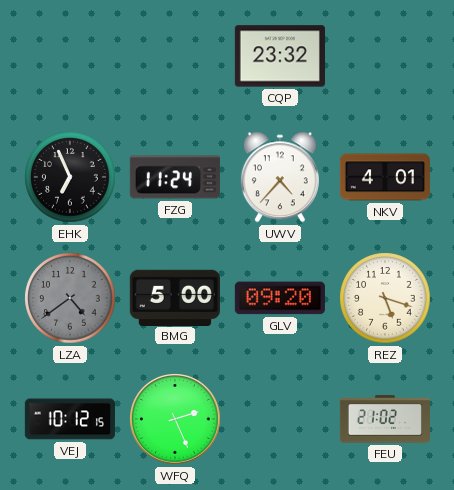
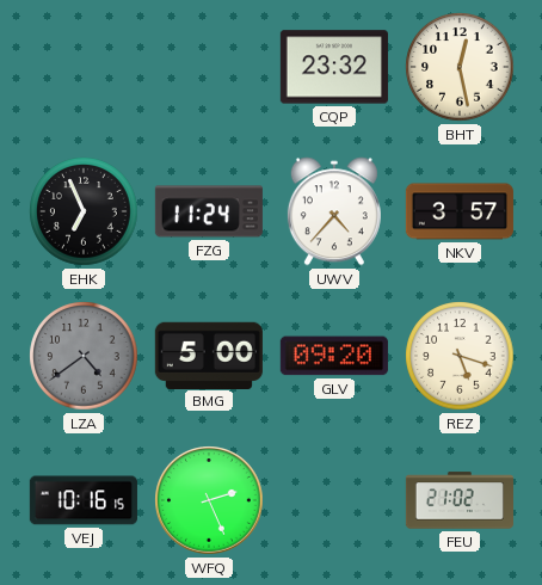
BHT: none -> 12:28
NKV: 4:01 -> 3:57
VEJ: 10:12 -> 10:16
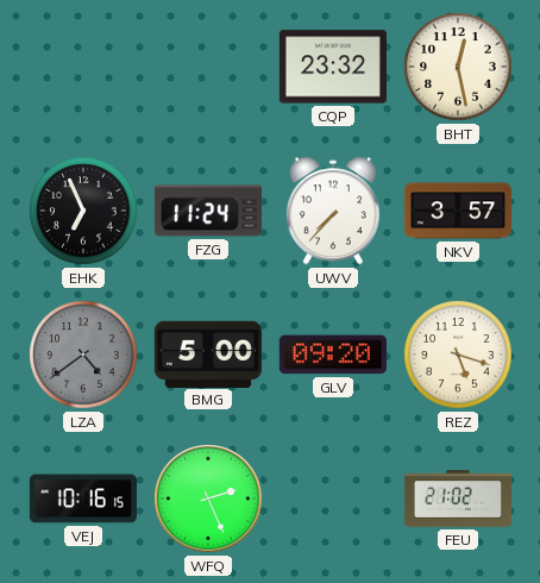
UWV: 4:37 -> 7:37
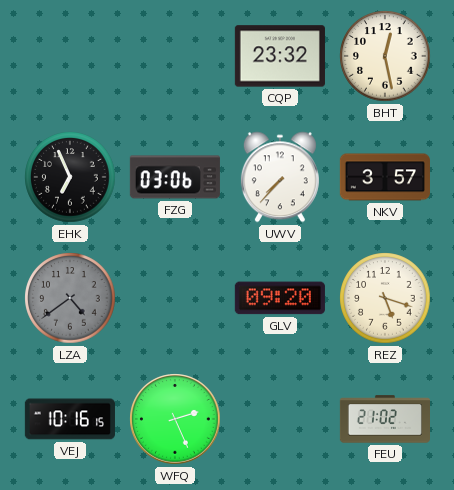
FZG: 11:24 -> 03:06
BMG: 5:00 -> none
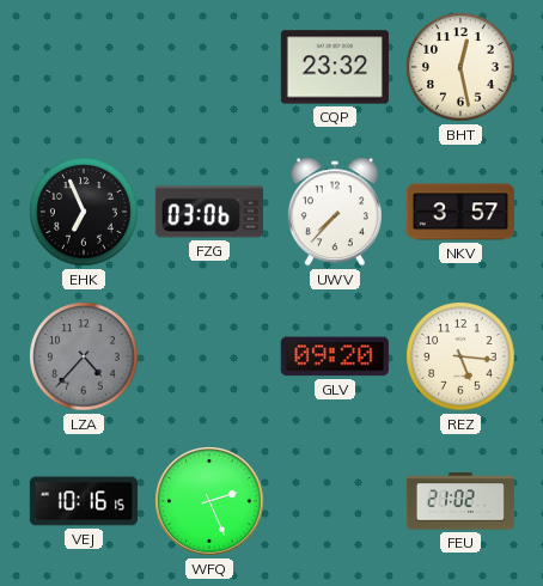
LZA: 4:39 -> 4:37
REZ: 5:18 -> 5:16
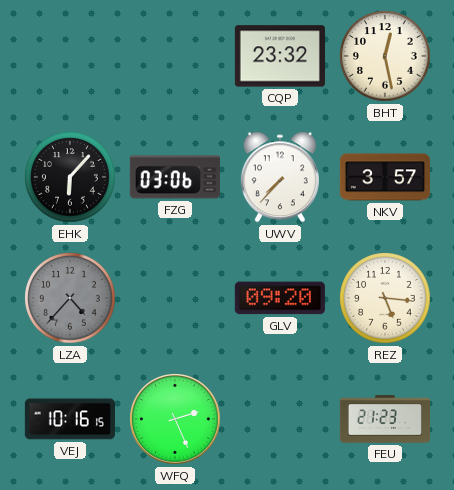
EHK: 6:56 -> 6:07
FEU: 21:02 -> 21:23
